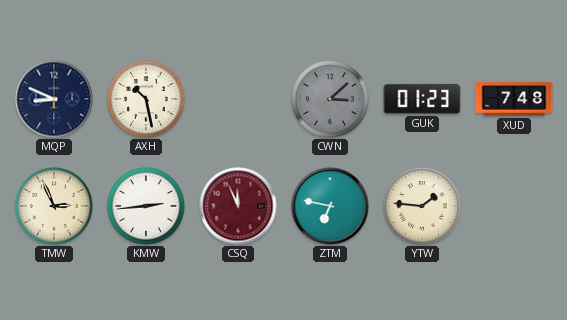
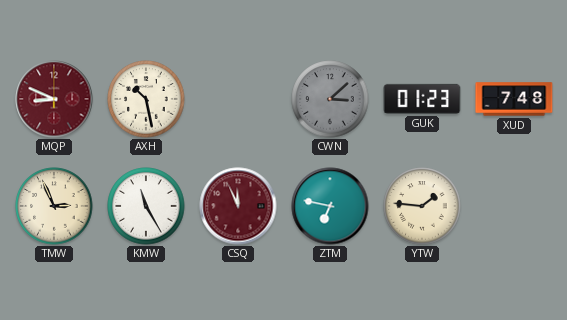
MQP dial: navy -> burgundy
KMW: 2:44 -> 11:25
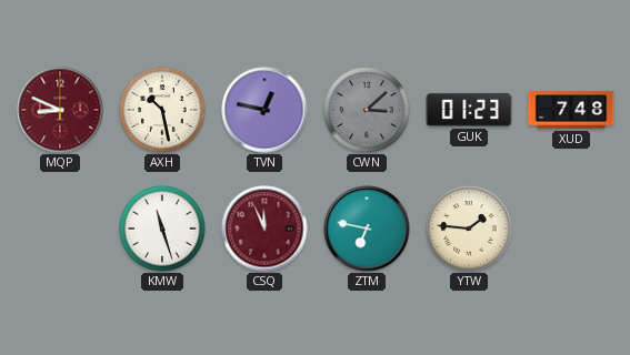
TVN: none -> 12:47
TMW: 2:56 -> none
KMW: 11:25 -> 11:27
